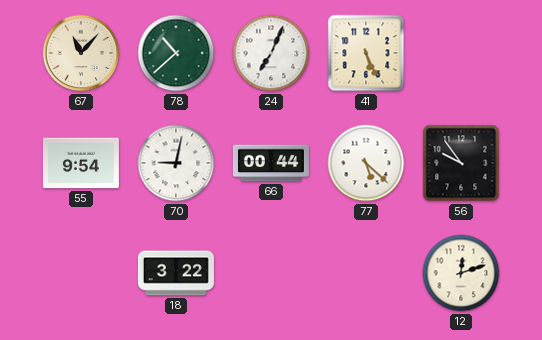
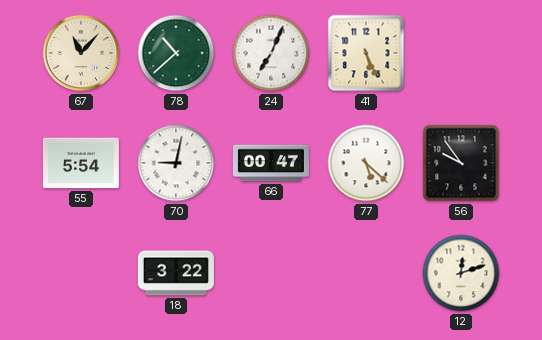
55: 9:54 -> 5:54
66: 00:44 -> 00:47
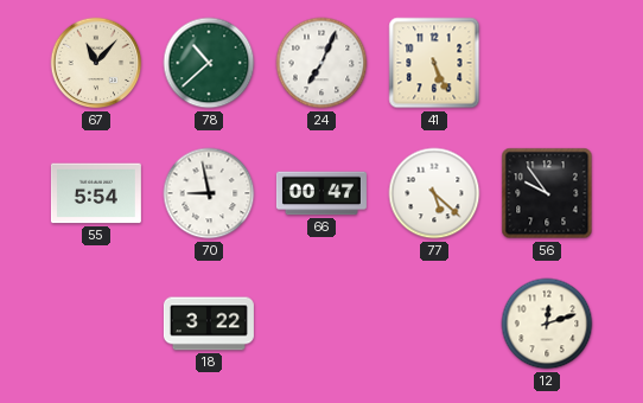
70: 9:02 -> 8:58
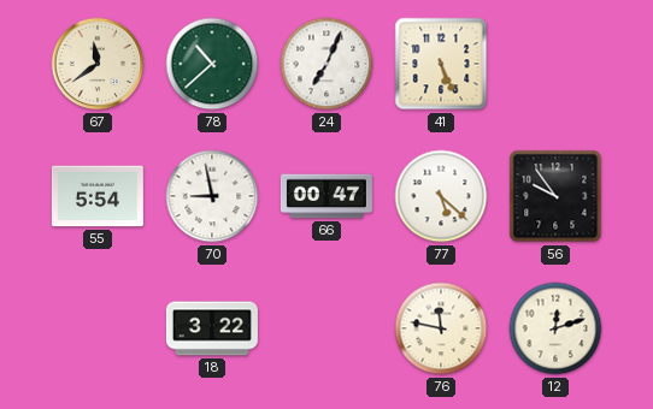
67: 11:07 -> 11:39
76: none -> 11:47
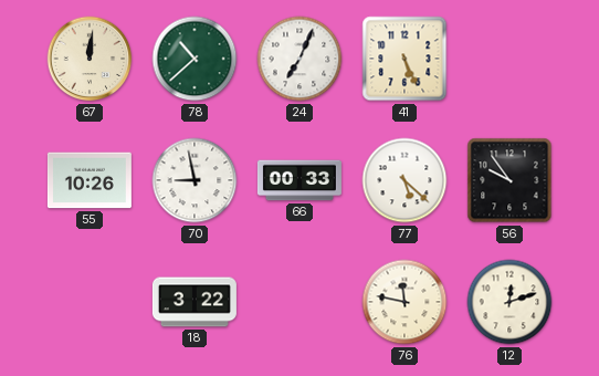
67: 11:39 -> 12:01
55: 5:54 -> 10:26
66: 00:47 -> 00:33
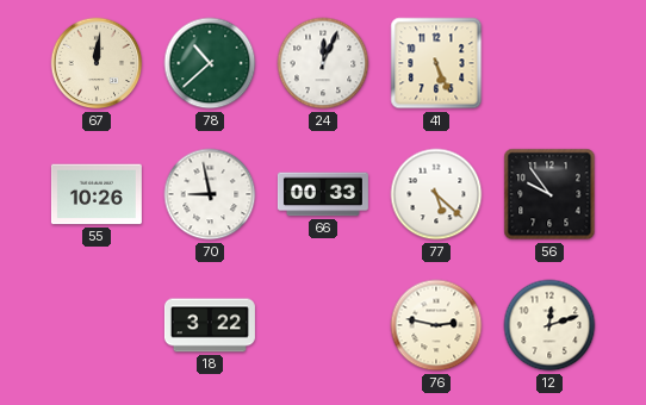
24: 7:04 -> 12:04
76: 11:47 -> 2:47
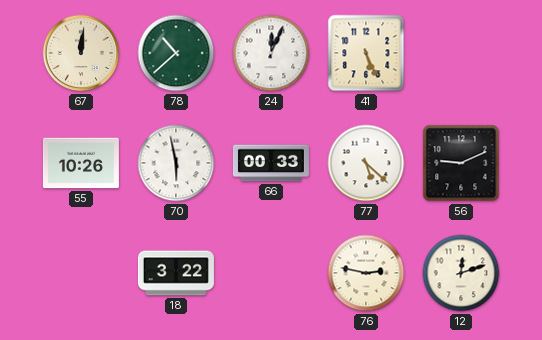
70: 8:58 -> 5:58
56: 9:54 -> 9:11
